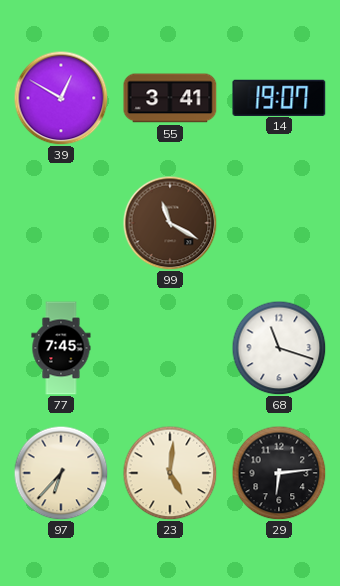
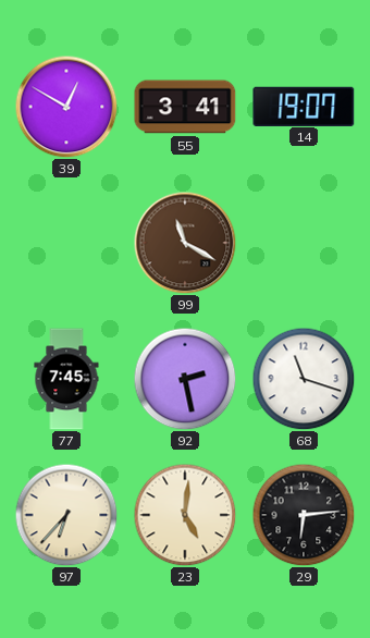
92: none -> 2:28
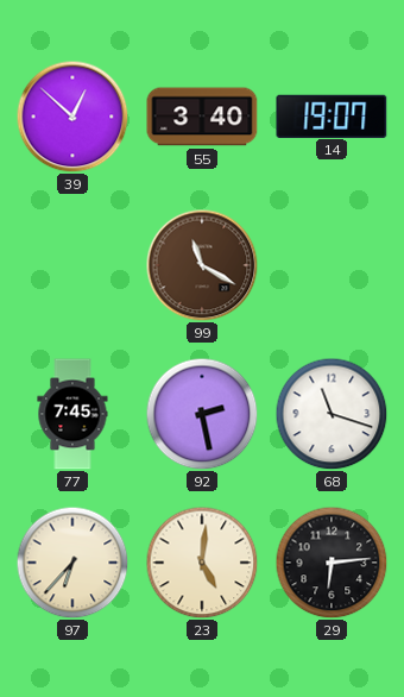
39: 12:50 -> 12:52
55: 3:41 -> 3:40
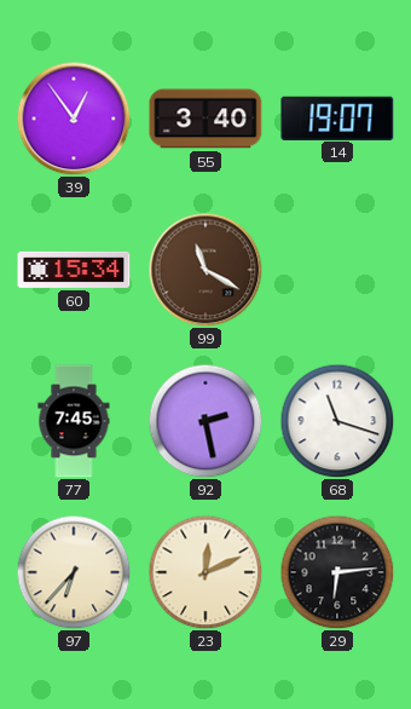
39: 12:52 -> 12:54
60: none -> 15:34
23: 5:01 -> 12:11
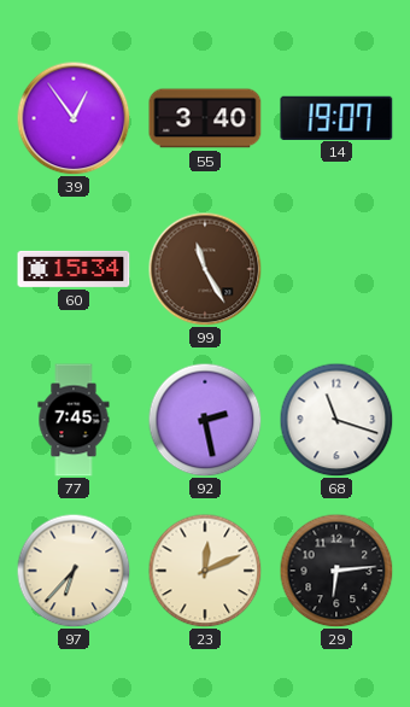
99: 11:20 -> 11:25
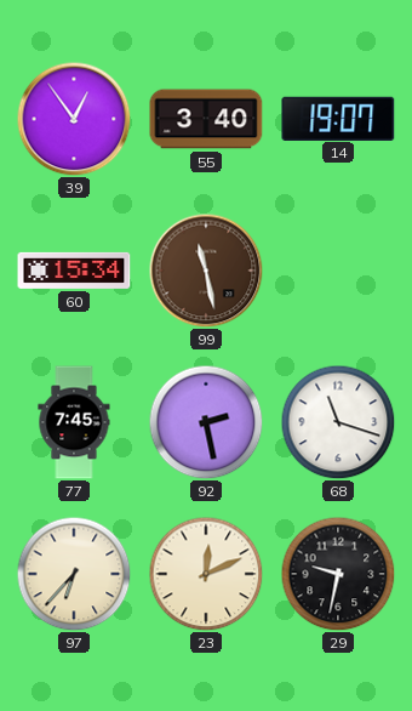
99: 11:25 -> 11:28
29: 6:14 -> 9:32
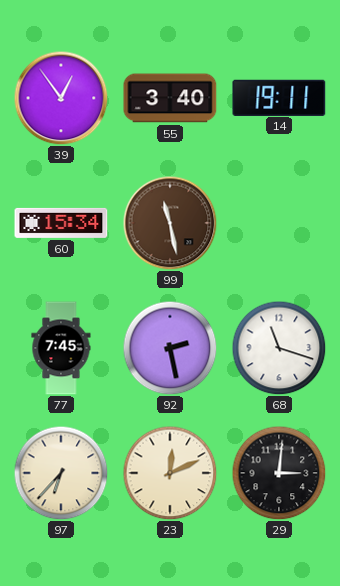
14: 19:07 -> 19:11
29: 9:32 -> 3:01
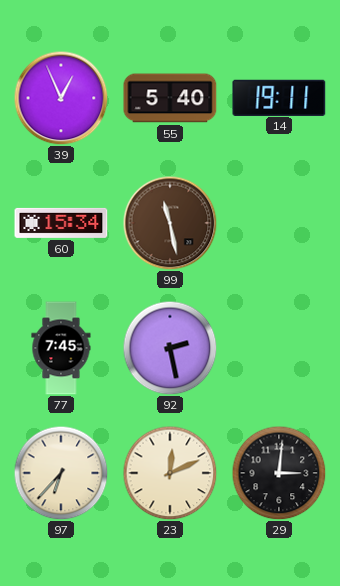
39: 12:54 -> 12:56
55: 3:40 -> 5:40
68: 11:18 -> none
